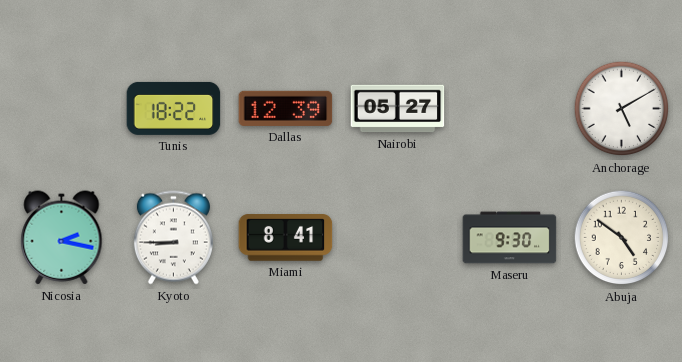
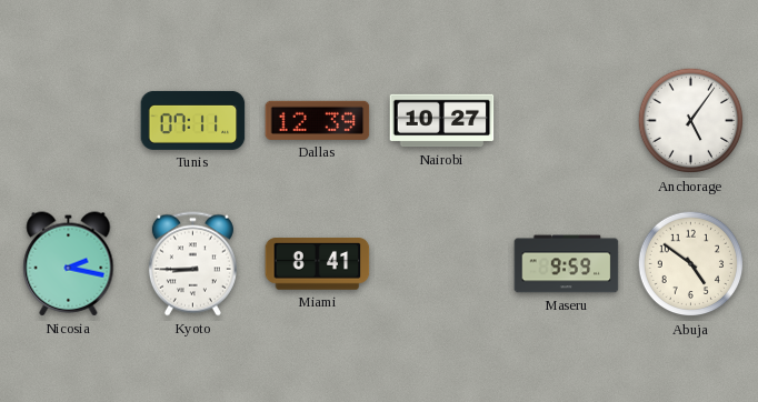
Tunis: 18:22 -> 07:11
Nairobi: 05:27 -> 10:27
Anchorage: 5:10 -> 5:06
Maseru: 9:30 -> 9:59
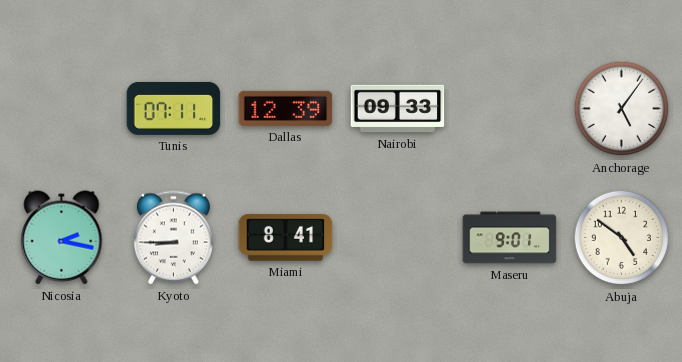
Nairobi: 10:27 -> 09:33
Maseru: 9:59 -> 9:01
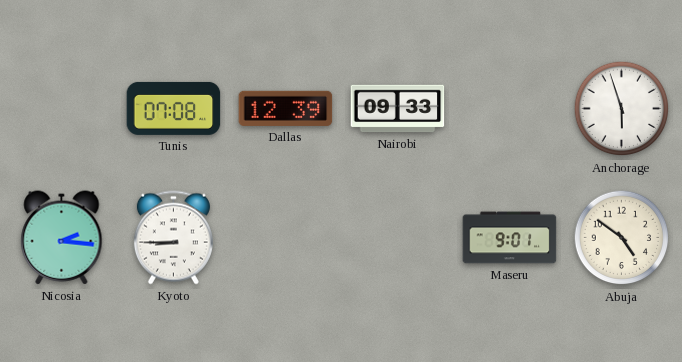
Tunis: 07:11 -> 07:08
Anchorage: 5:06 -> 5:57
Nicosia: 2:17 -> 2:16
Miami: 8:41 -> none
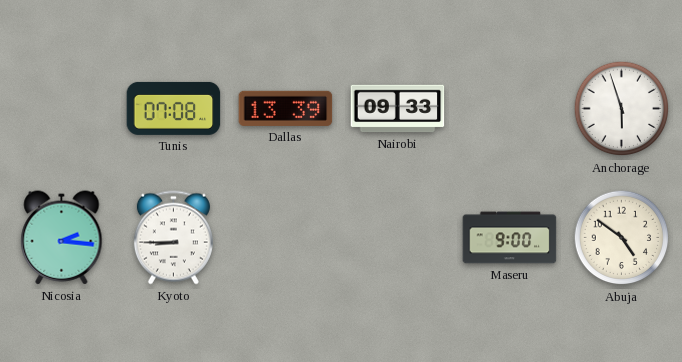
Dallas: 12:39 -> 13:39
Maseru: 9:01 -> 9:00
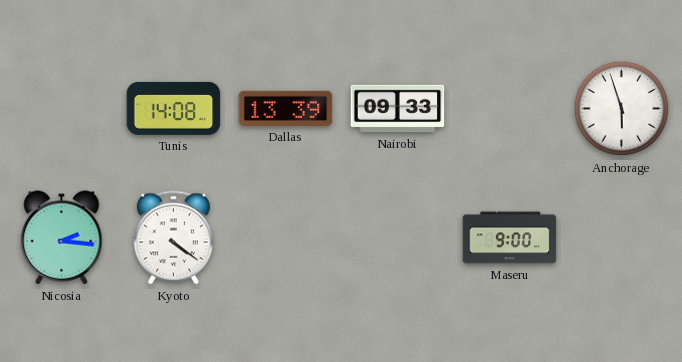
Tunis: 07:08 -> 14:08
Kyoto: 8:45 -> 4:21
Abuja: 4:51 -> none
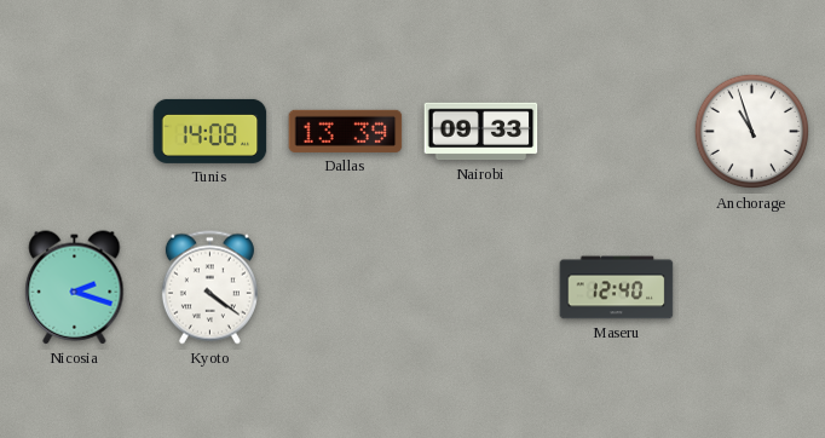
Anchorage: 5:57 -> 10:57
Nicosia: 2:16 -> 2:18
Maseru: 9:00 -> 12:40
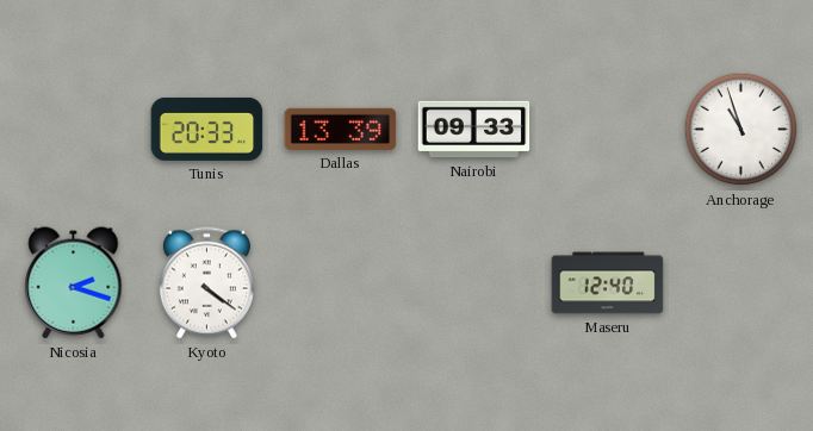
Tunis: 14:08 -> 20:33
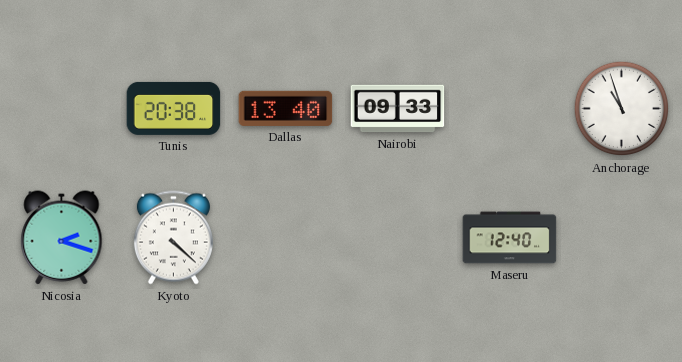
Tunis: 20:33 -> 20:38
Dallas: 13:39 -> 13:40
Kyoto: 4:21 -> 4:22
